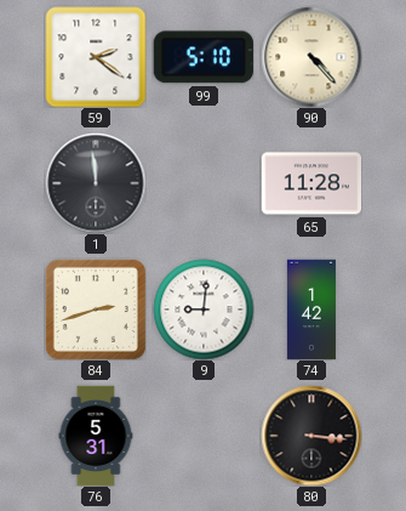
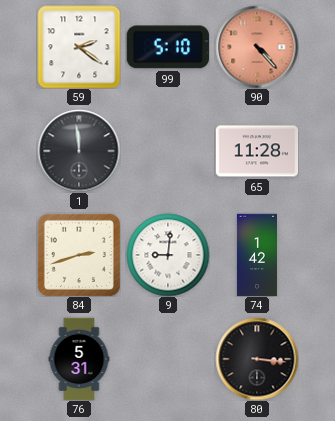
90 dial: cream -> salmon
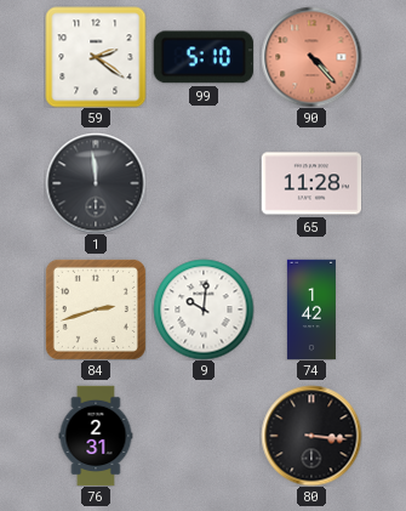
9: 9:01 -> 10:01
76: 5:31 -> 2:31
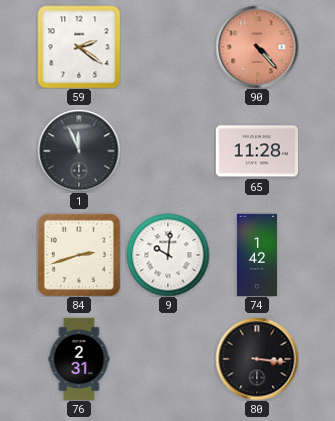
99: 5:10 -> none
1: 11:59 -> 11:56
